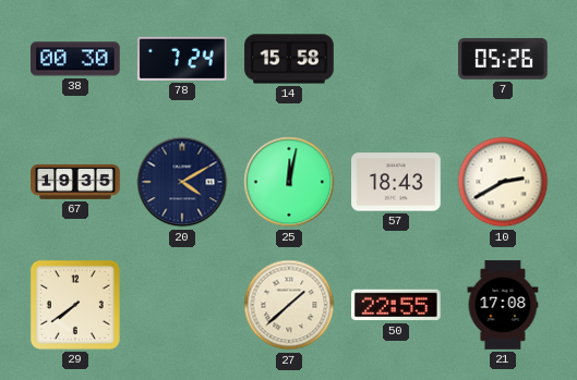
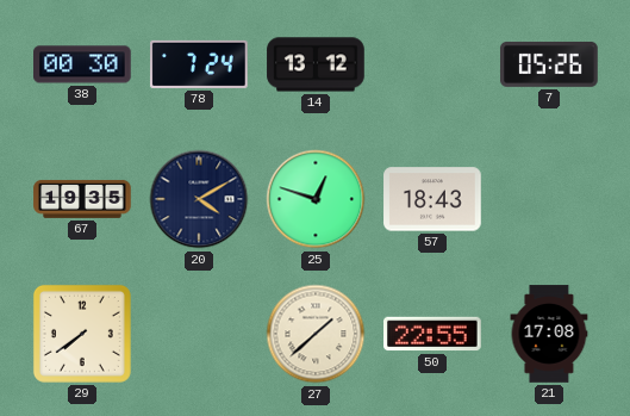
14: 15:58 -> 13:12
25: 12:02 -> 12:48
10: 2:40 -> none
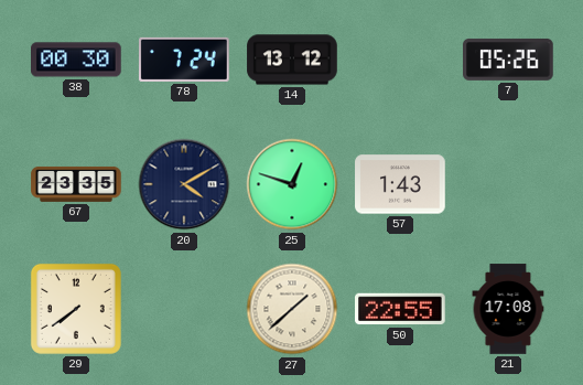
67: 19:35 -> 23:35
57: 18:43 -> 1:43
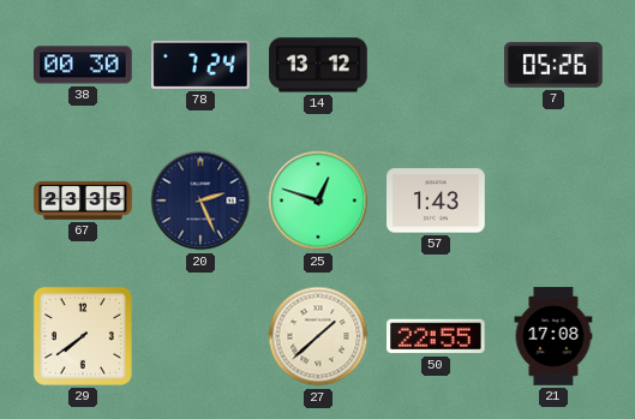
20: 4:10 -> 2:26
